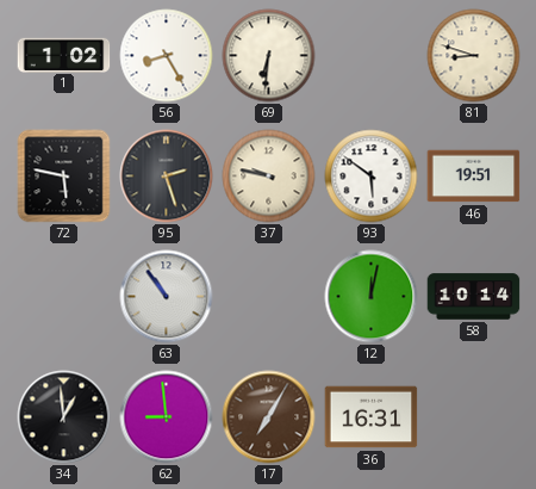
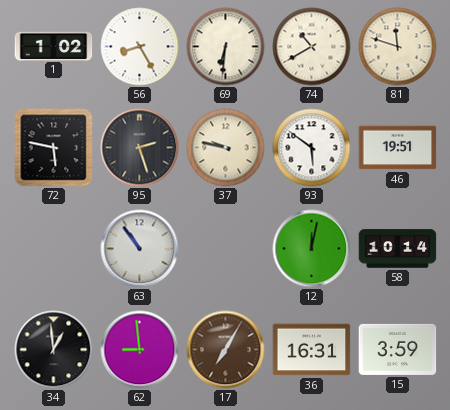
74: none -> 10:40
81: 8:48 -> 11:48
15: none -> 3:59
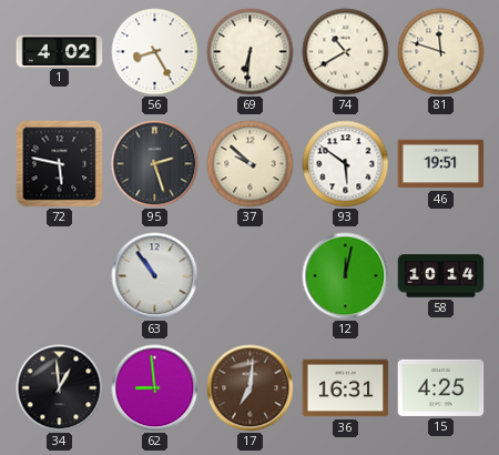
1: 1:02 -> 4:02
37: 9:47 -> 9:52
17: 7:05 -> 7:01
15: 3:59 -> 4:25
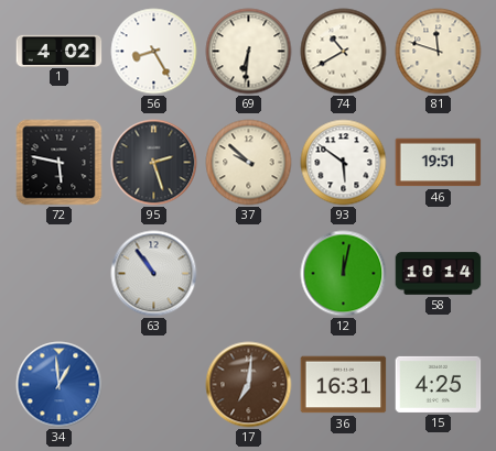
34 dial: black -> blue
62: 8:59 -> none
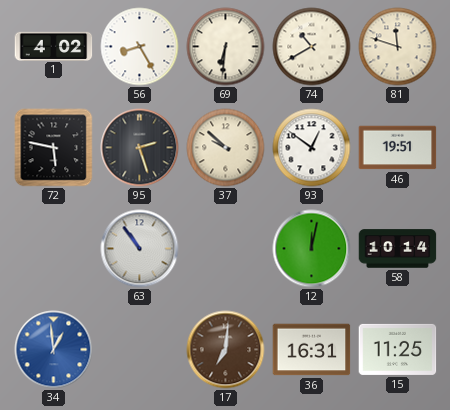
93: 5:51 -> 12:51
15: 4:25 -> 11:25
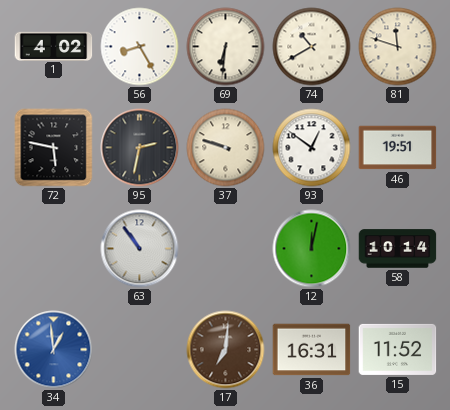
95: 2:27 -> 2:32
37: 9:52 -> 9:48
15: 11:25 -> 11:52
